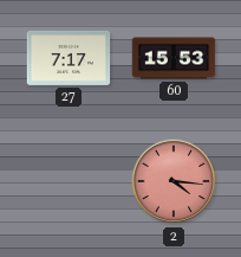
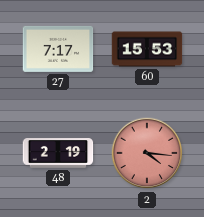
48: none -> 2:19
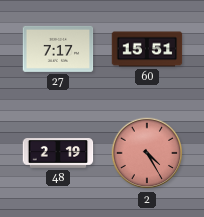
60: 15:53 -> 15:51
2: 4:16 -> 4:25
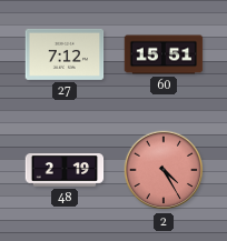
27: 7:17 -> 7:12
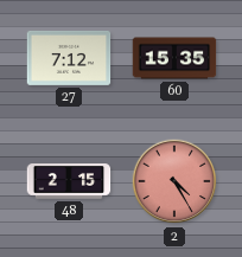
60: 15:51 -> 15:35
48: 2:19 -> 2:15
